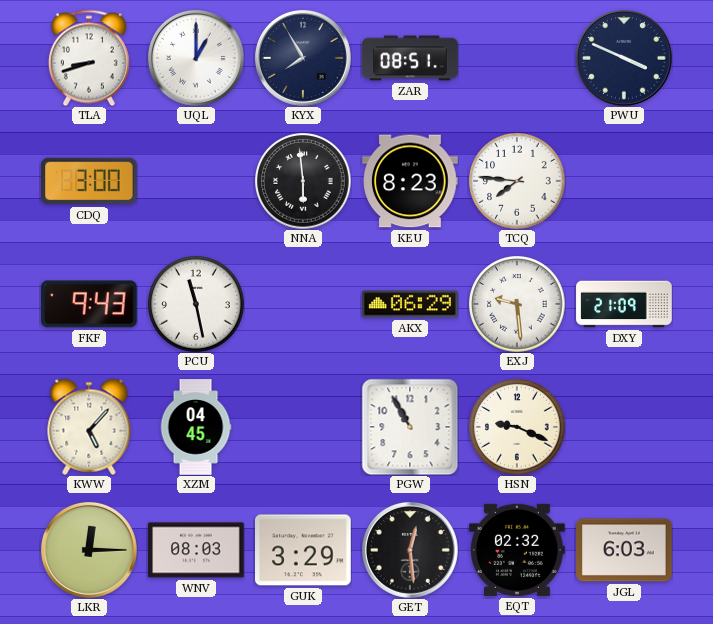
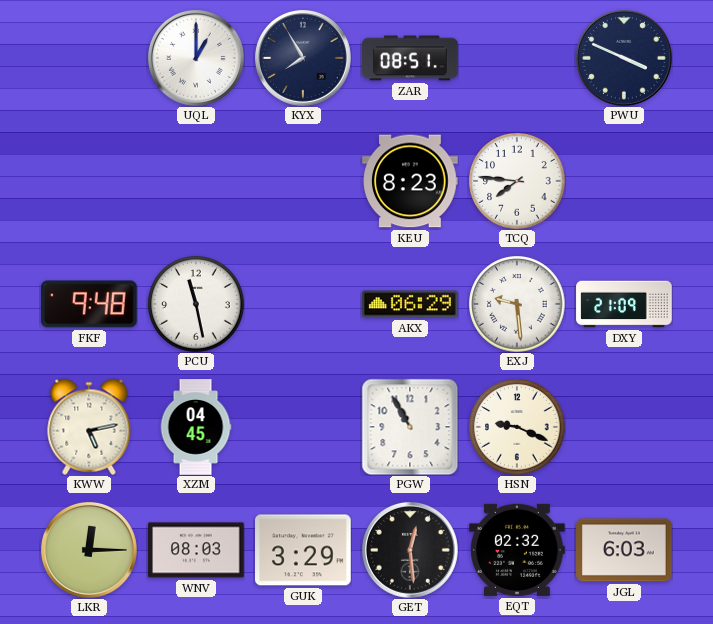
TLA: 8:42 -> none
CDQ: 3:00 -> none
NNA: 5:59 -> none
FKF: 9:43 -> 9:48
KWW: 5:07 -> 5:13
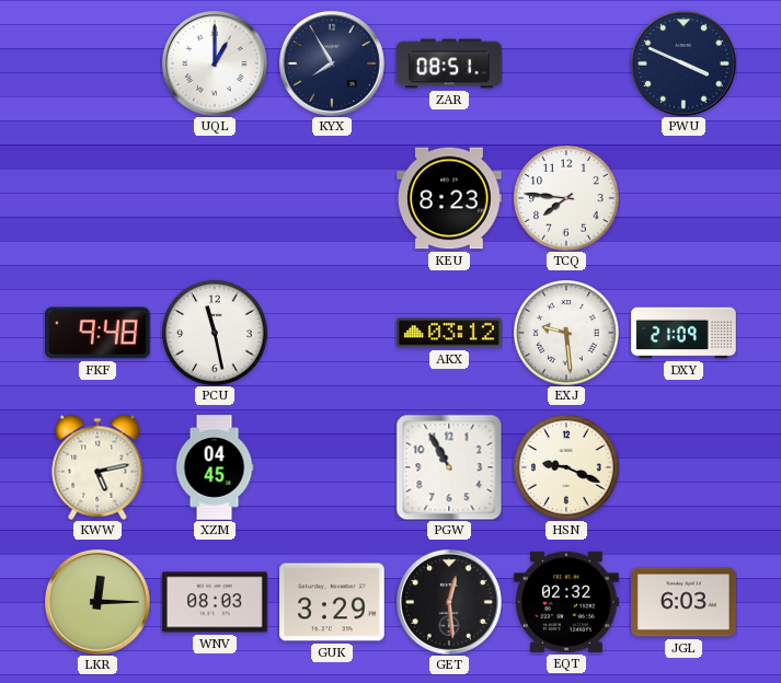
AKX: 06:29 -> 03:12
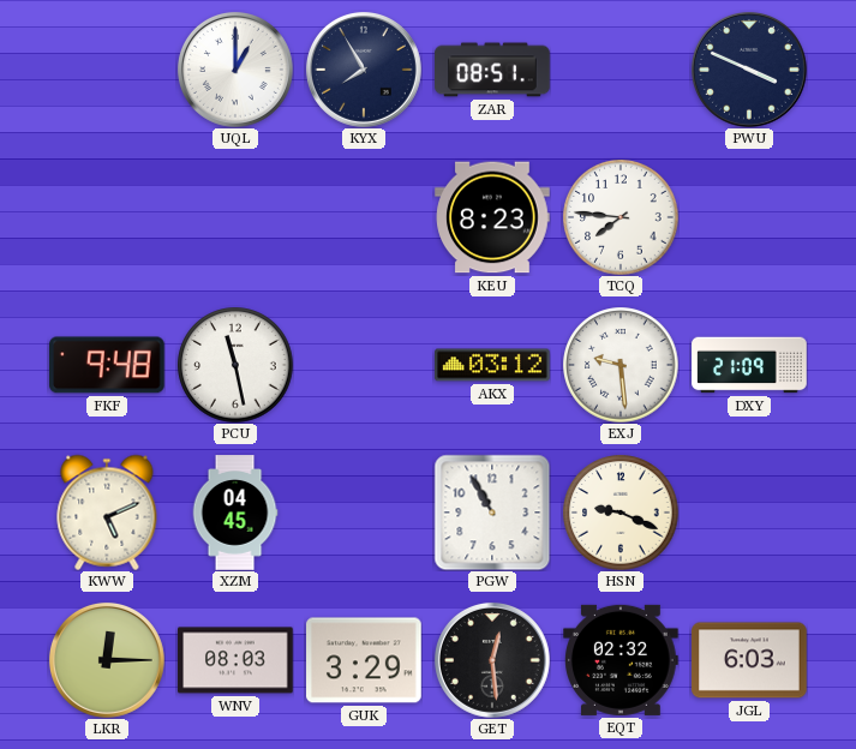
KWW: 5:13 -> 5:11
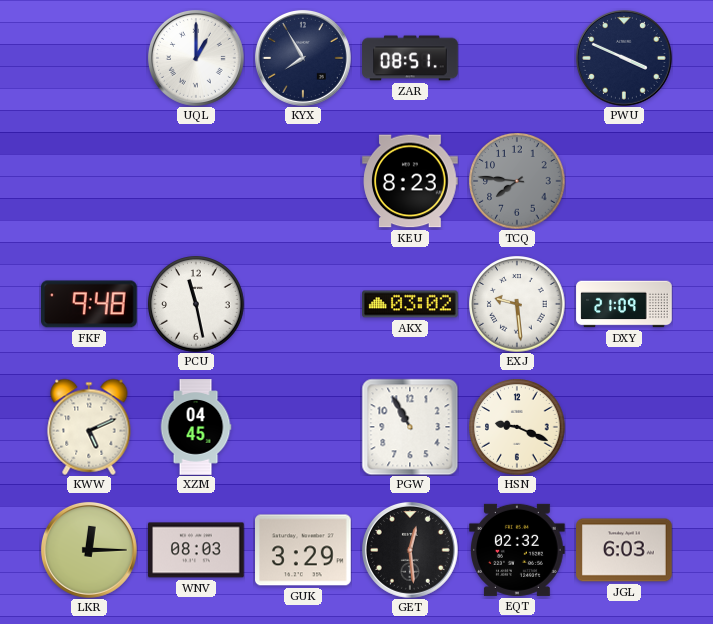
TCQ dial: white -> grey
AKX: 03:12 -> 03:02
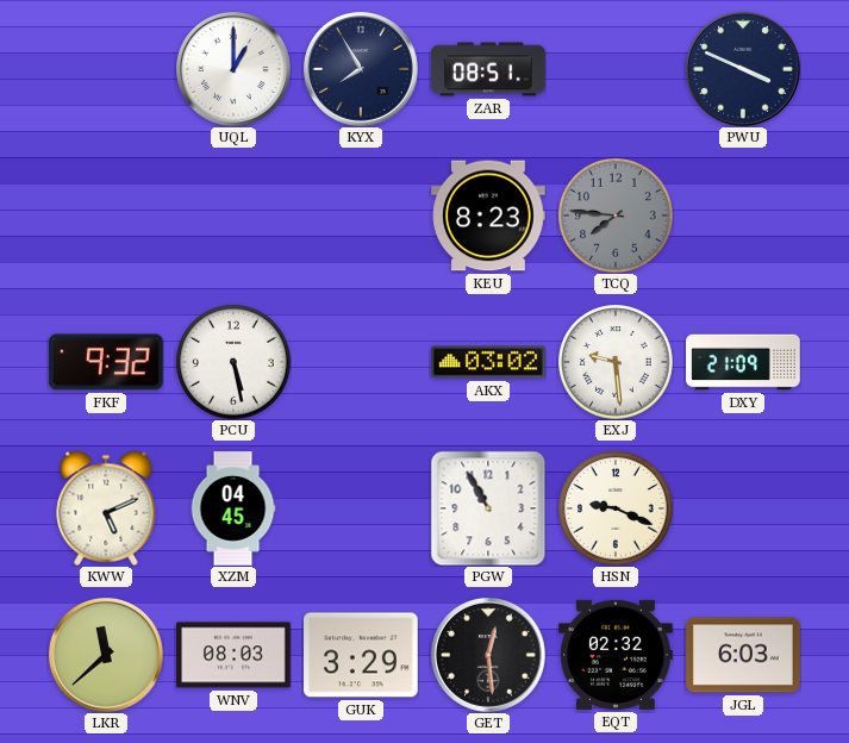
FKF: 9:48 -> 9:32
PCU: 11:28 -> 5:28
LKR: 12:15 -> 11:38
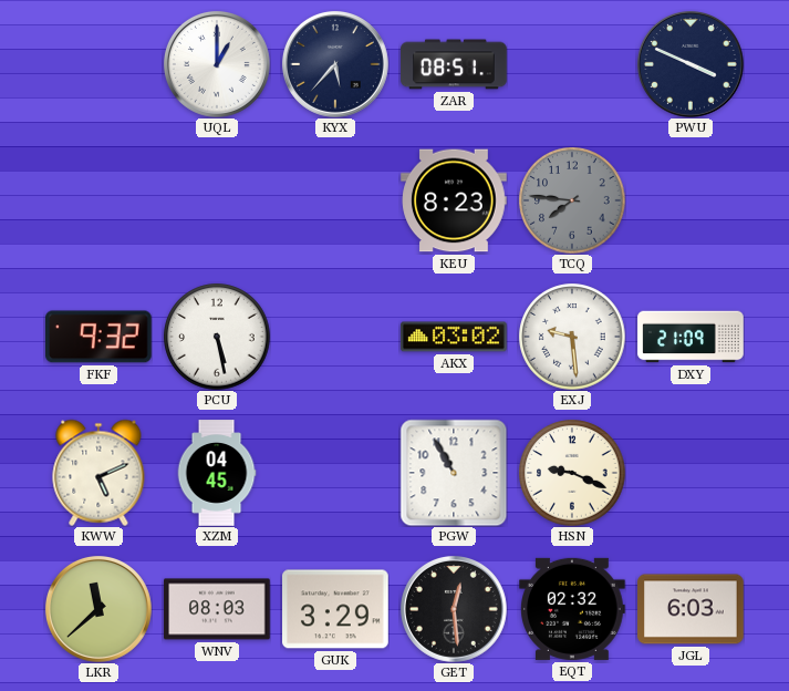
KYX: 7:55 -> 5:37
